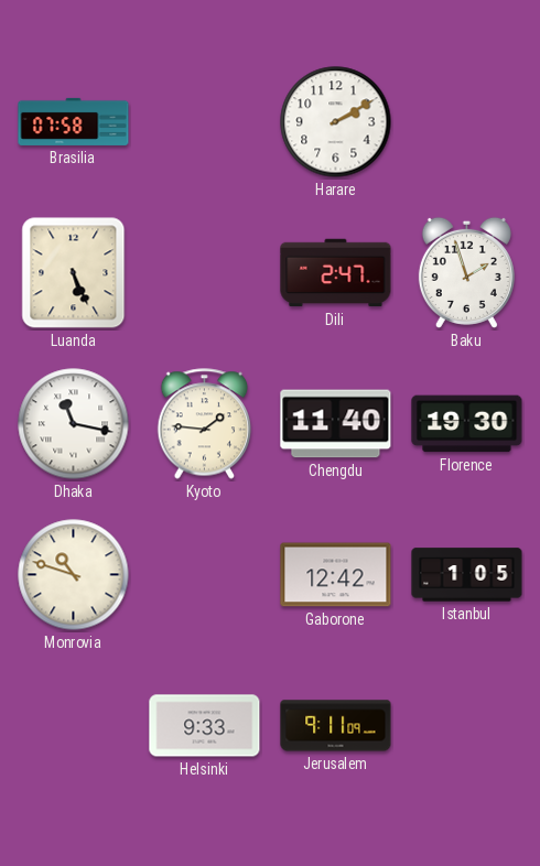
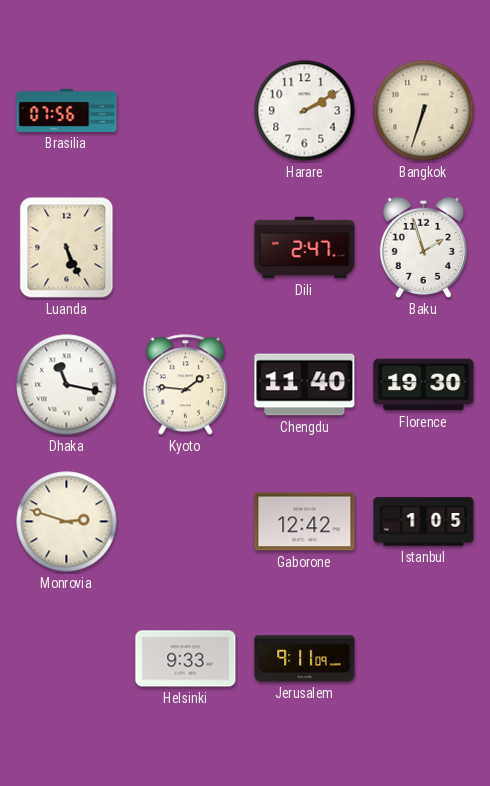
Brasilia: 07:58 -> 07:56
Bangkok: none -> 6:33
Monrovia: 10:48 -> 2:48
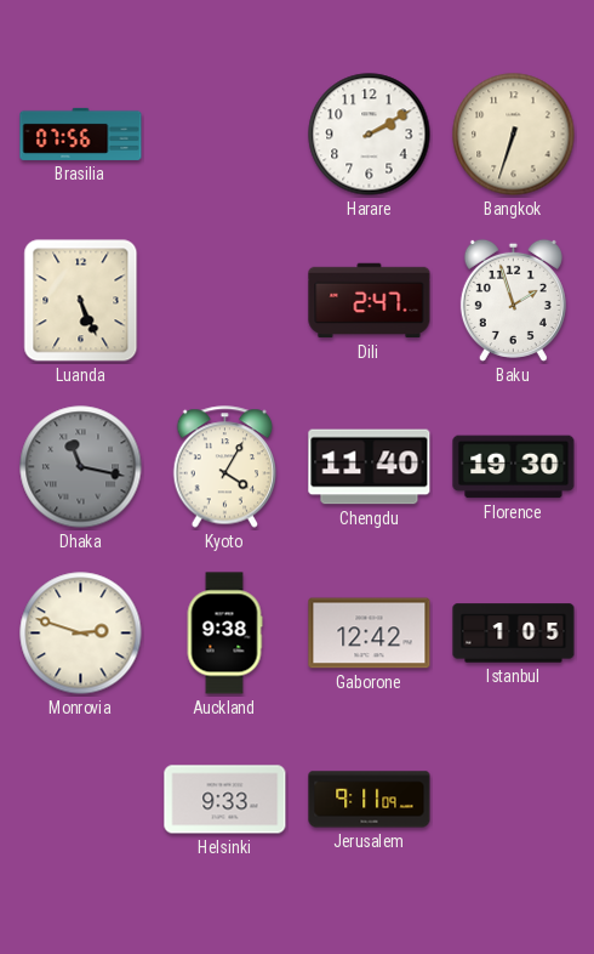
Dhaka dial: white -> grey
Kyoto: 1:46 -> 4:05
Auckland: none -> 9:38
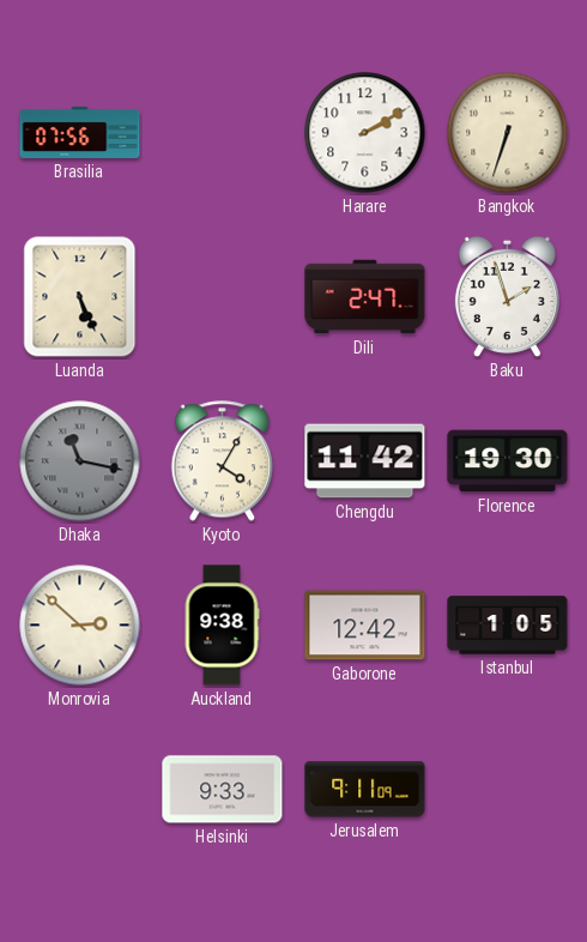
Chengdu: 11:40 -> 11:42
Monrovia: 2:48 -> 2:52
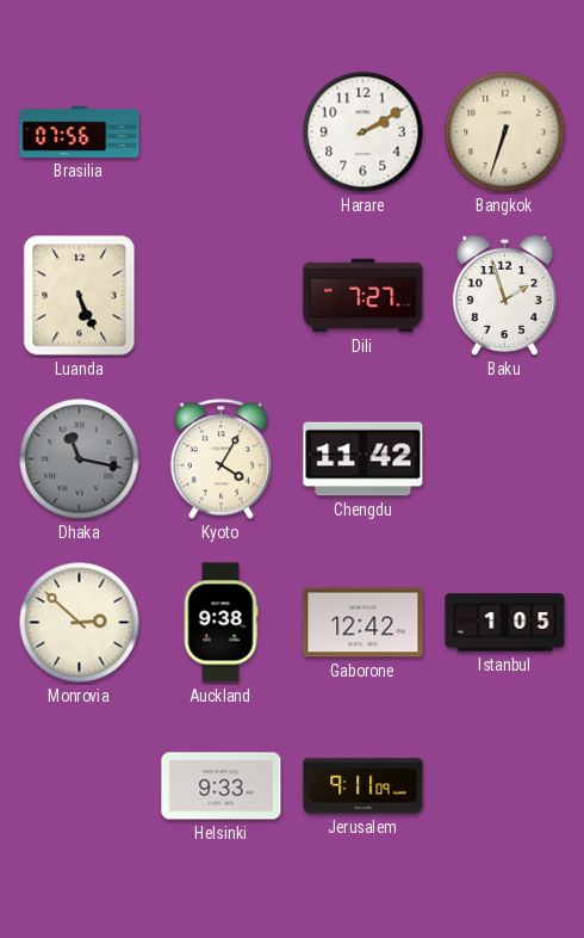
Dili: 2:47 -> 7:27
Florence: 19:30 -> none
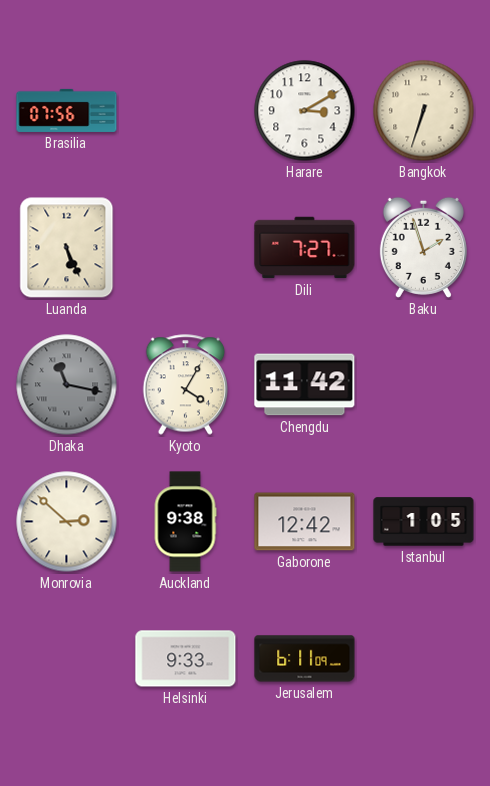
Harare: 2:10 -> 3:10
Jerusalem: 9:11 -> 6:11
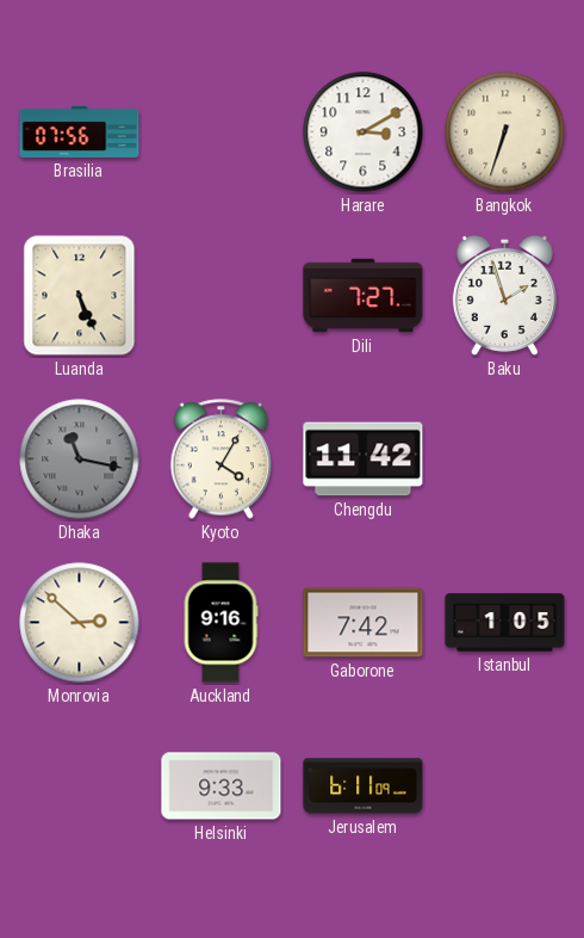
Auckland: 9:38 -> 9:16
Gaborone: 12:42 -> 7:42
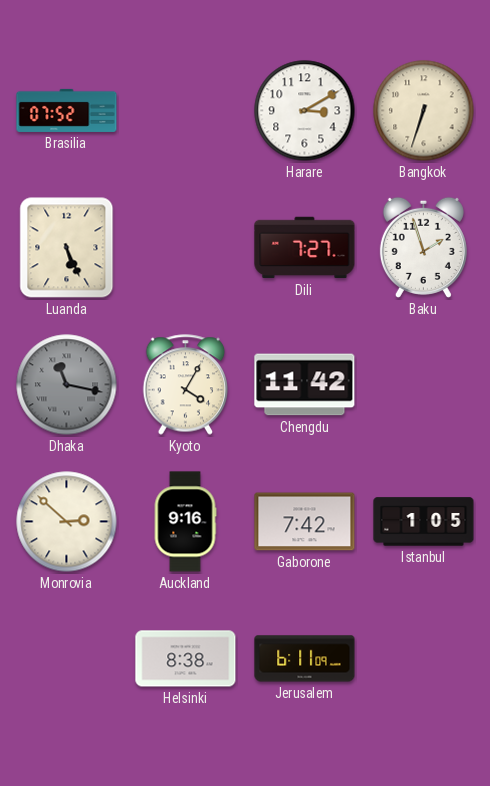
Brasilia: 07:56 -> 07:52
Helsinki: 9:33 -> 8:38
